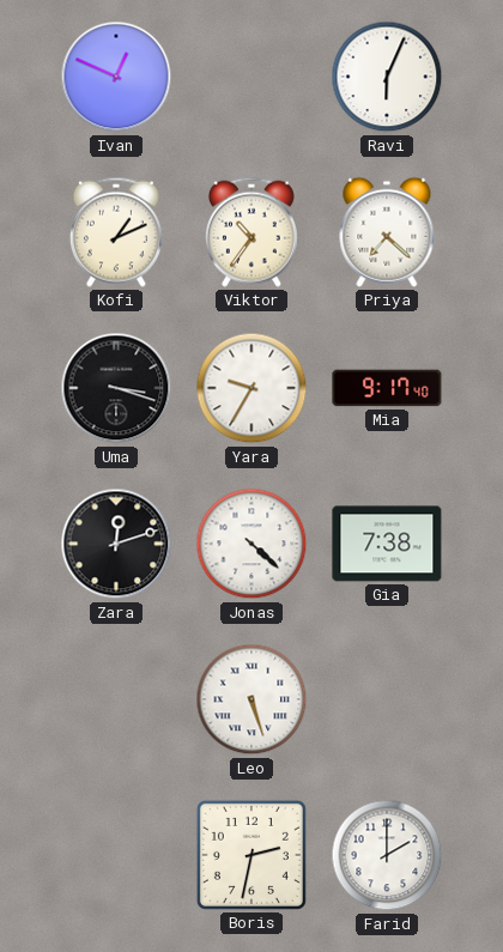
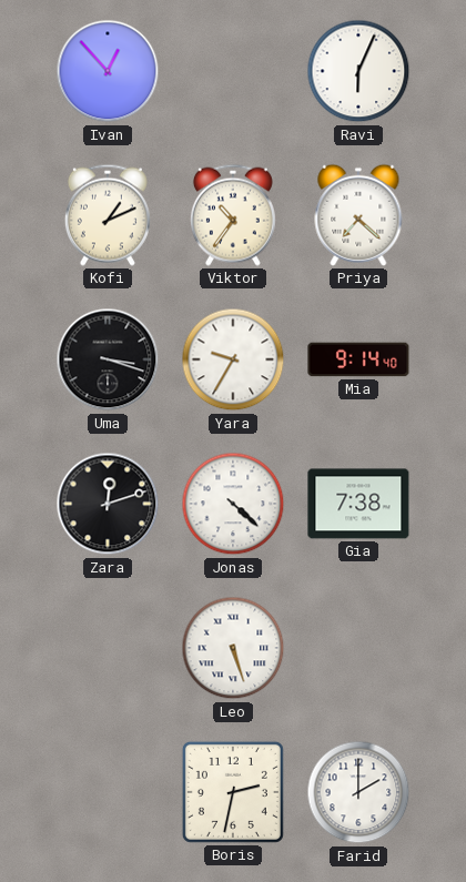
Ivan: 12:49 -> 12:53
Mia: 9:17 -> 9:14
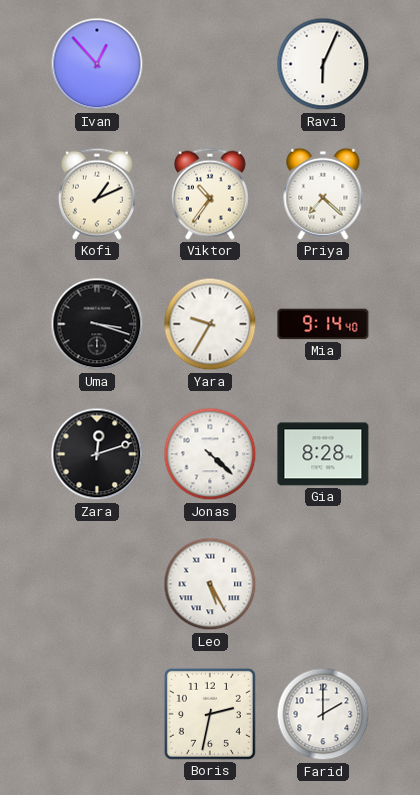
Gia: 7:38 -> 8:28
Leo: 5:27 -> 5:25
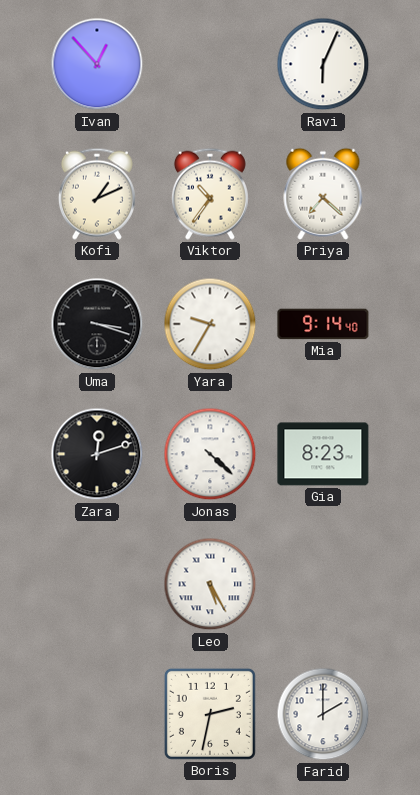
Gia: 8:28 -> 8:23
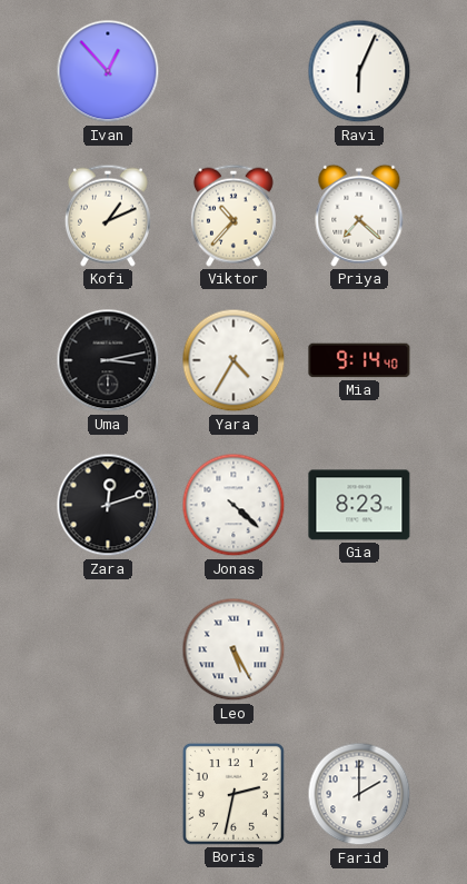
Viktor: 10:36 -> 10:37
Uma: 3:18 -> 3:13
Yara: 9:35 -> 4:35
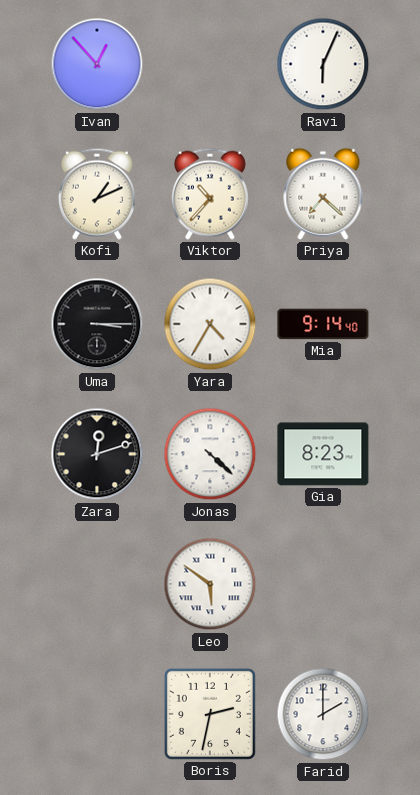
Uma: 3:13 -> 3:15
Leo: 5:25 -> 5:51
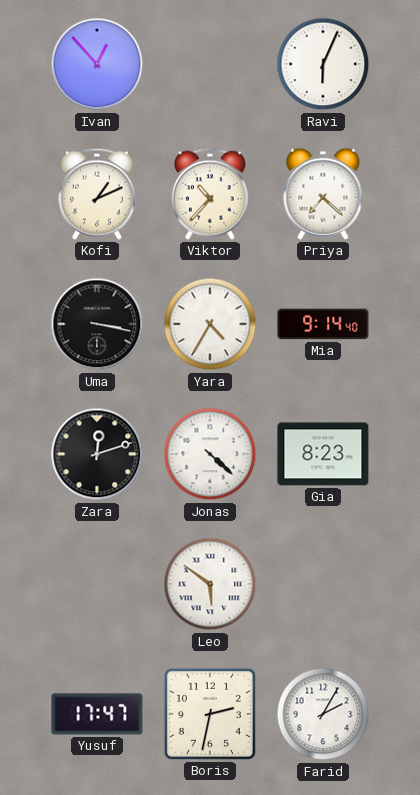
Uma: 3:15 -> 3:17
Yusuf: none -> 17:47
Farid: 2:00 -> 2:05
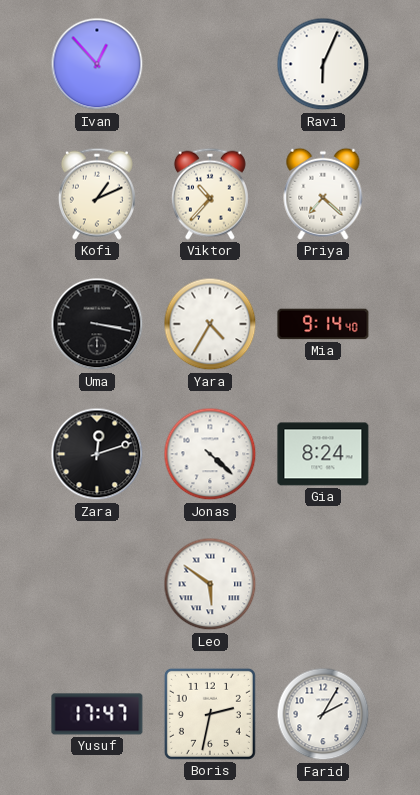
Gia: 8:23 -> 8:24
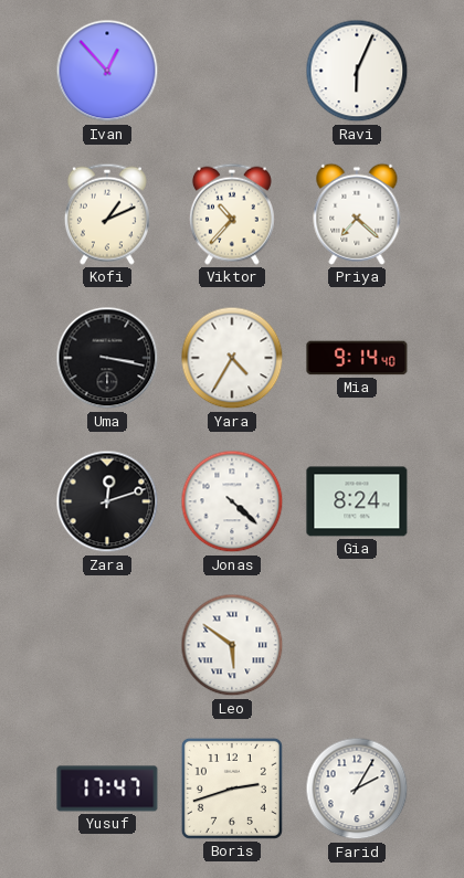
Boris: 2:32 -> 2:42
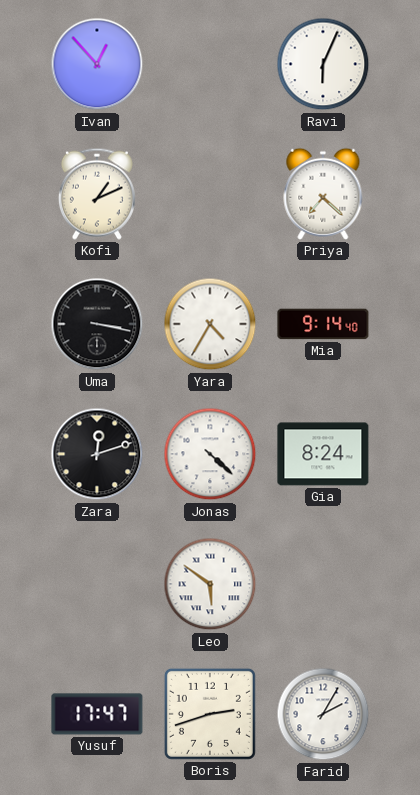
Viktor: 10:37 -> none
